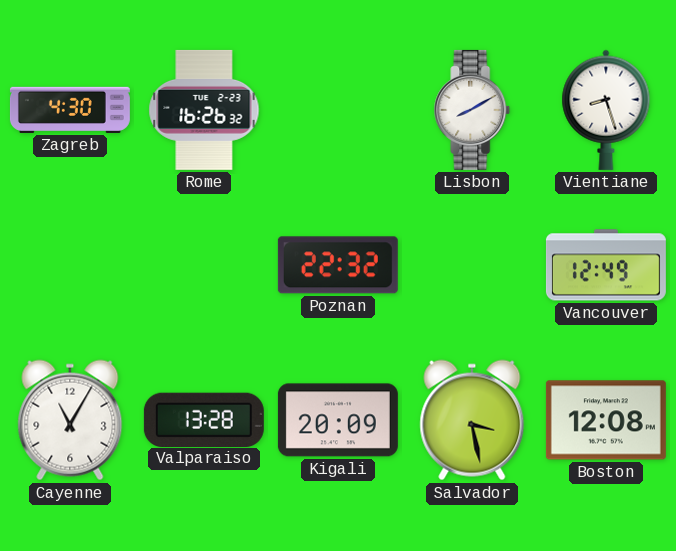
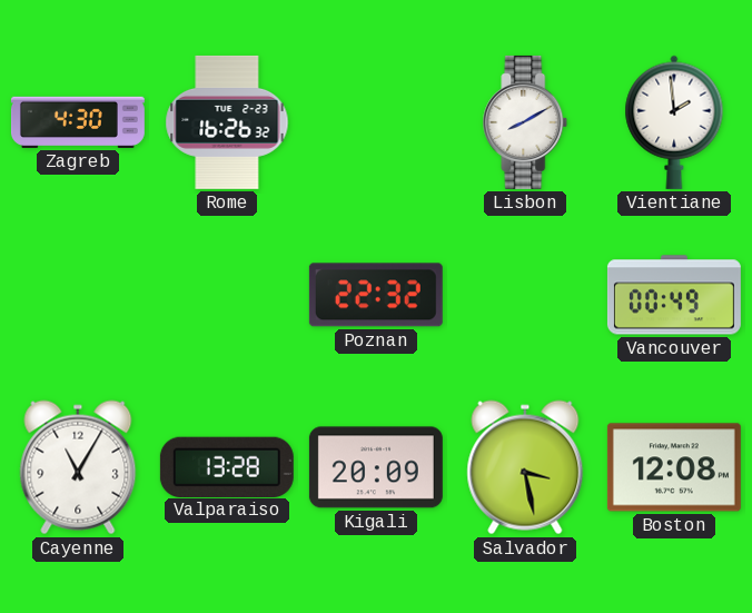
Vientiane: 8:27 -> 1:59
Vancouver: 12:49 -> 00:49
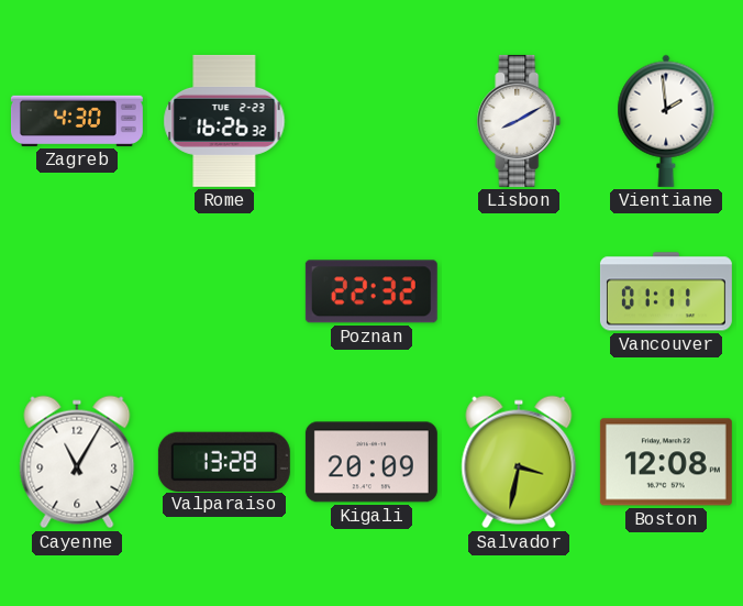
Vancouver: 00:49 -> 01:11
Salvador: 3:28 -> 3:32
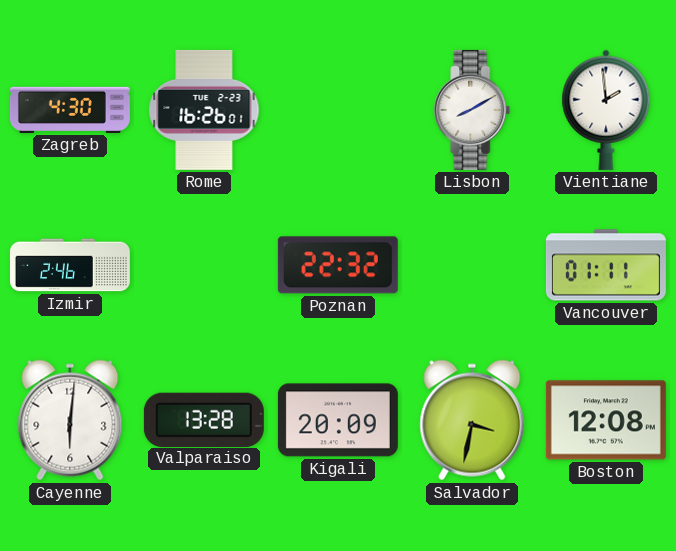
Rome: 16:26:32 -> 16:26:01
Izmir: none -> 2:46
Cayenne: 11:05 -> 6:01
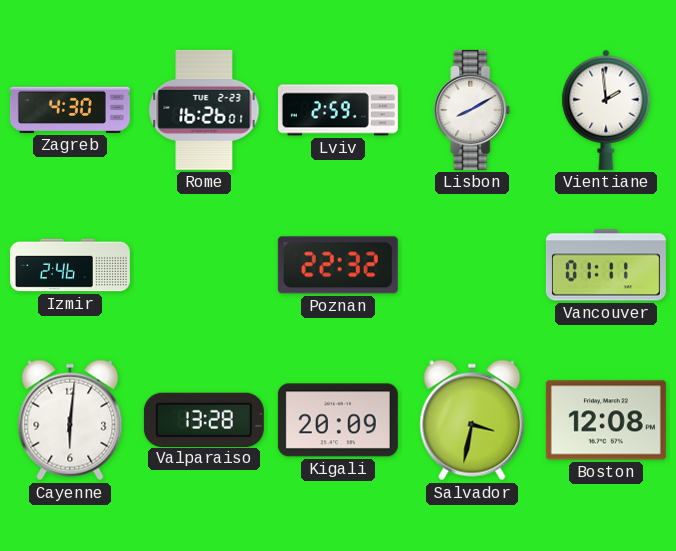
Lviv: none -> 2:59
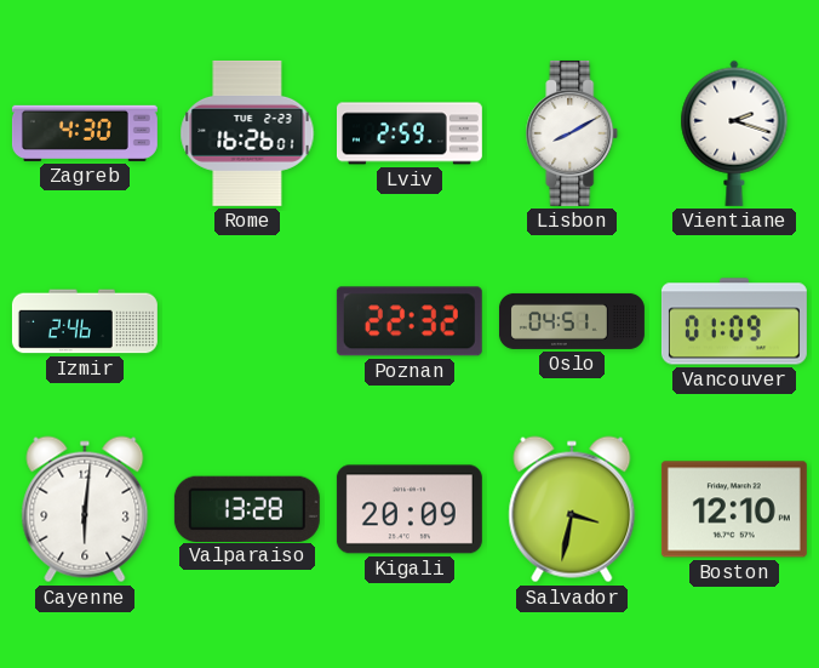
Vientiane: 1:59 -> 2:18
Oslo: none -> 04:51
Vancouver: 01:11 -> 01:09
Boston: 12:08 -> 12:10
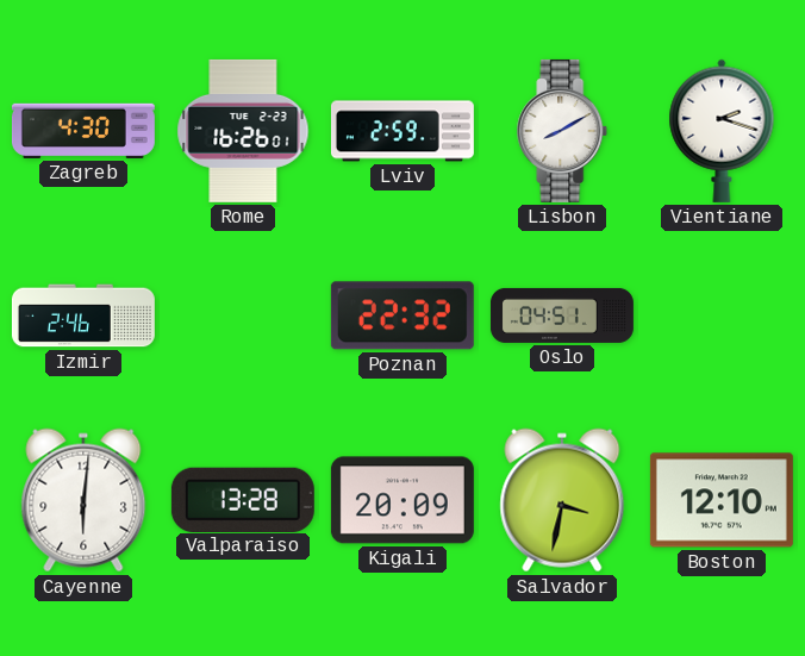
Vancouver: 01:09 -> none
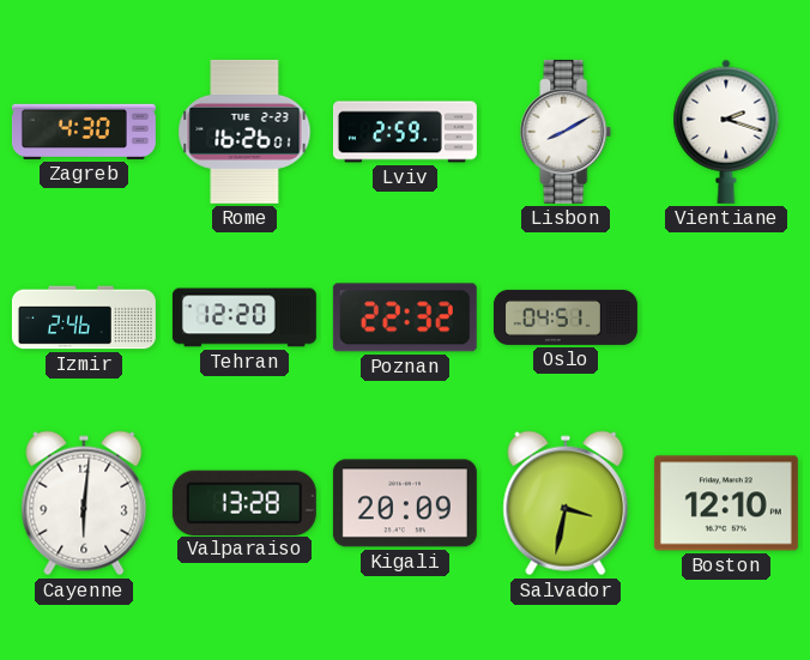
Tehran: none -> 12:20
